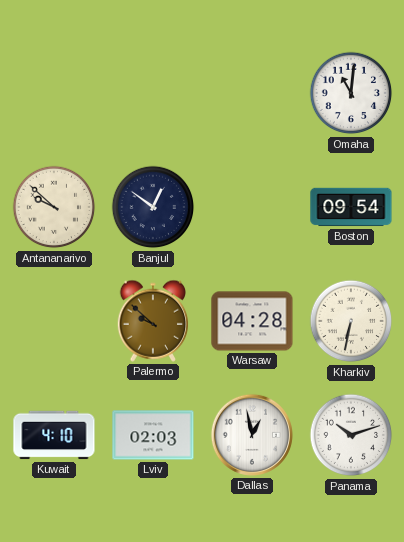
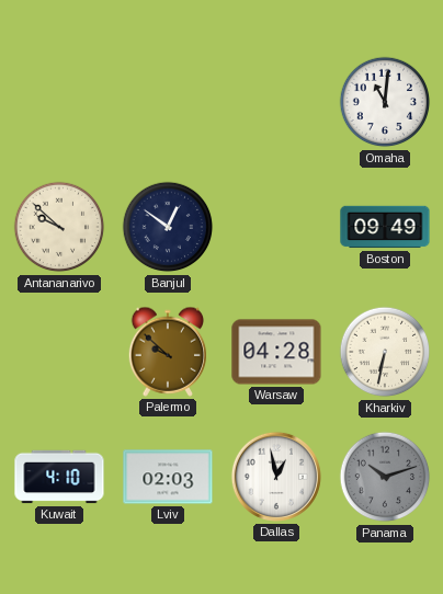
Boston: 09:54 -> 09:49
Panama dial: white -> grey
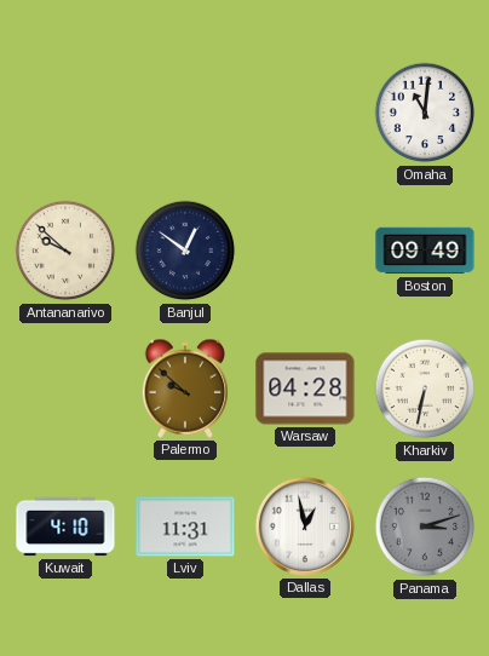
Lviv: 02:03 -> 11:31
Panama: 10:12 -> 3:12
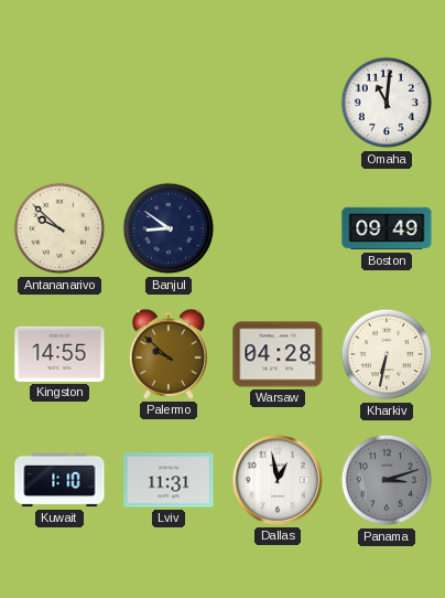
Banjul: 12:51 -> 8:51
Kingston: none -> 14:55
Kuwait: 4:10 -> 1:10
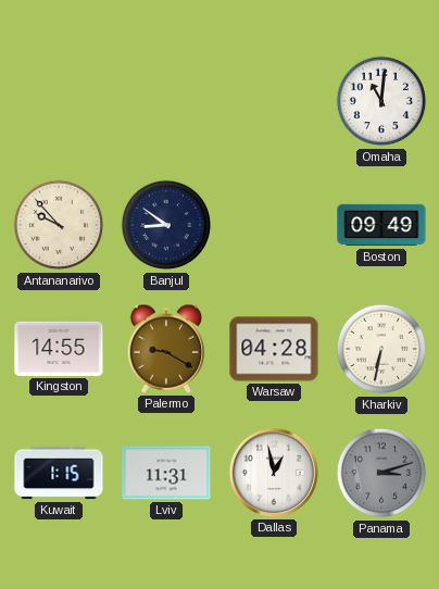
Antananarivo: 9:52 -> 9:53
Palermo: 9:52 -> 9:20
Kuwait: 1:10 -> 1:15
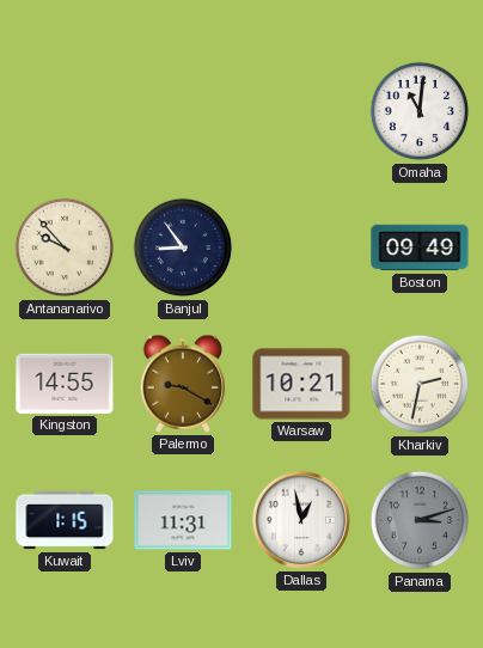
Banjul: 8:51 -> 8:54
Warsaw: 04:28 -> 10:21
Kharkiv: 6:32 -> 2:32
